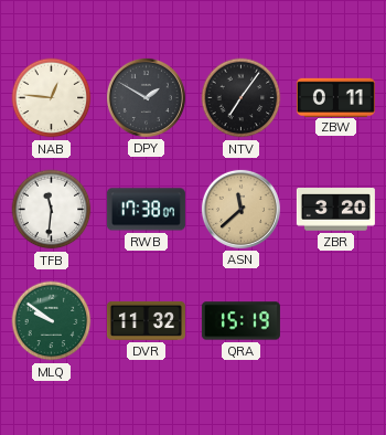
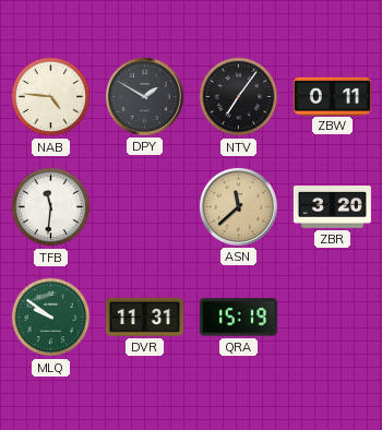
NAB: 12:46 -> 4:46
RWB: 17:38 -> none
DVR: 11:32 -> 11:31
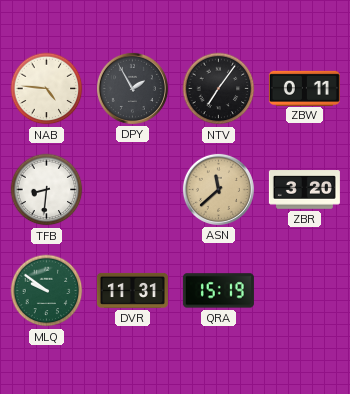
DPY: 1:50 -> 1:55
TFB: 11:31 -> 8:31
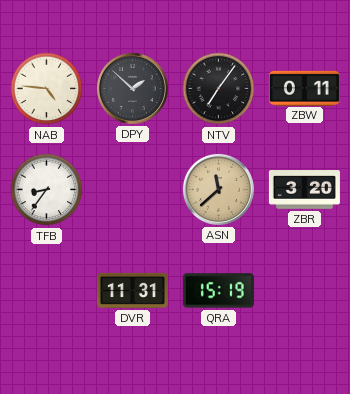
DPY: 1:55 -> 1:52
TFB: 8:31 -> 8:36
MLQ: 9:51 -> none
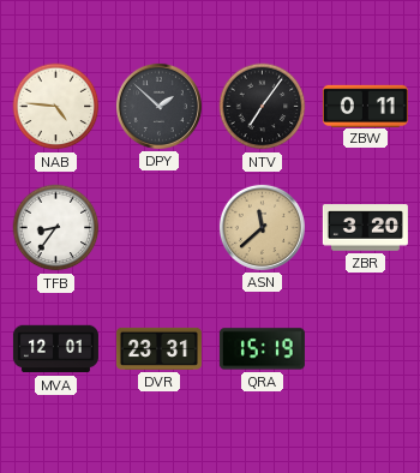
MVA: none -> 12:01
DVR: 11:31 -> 23:31
